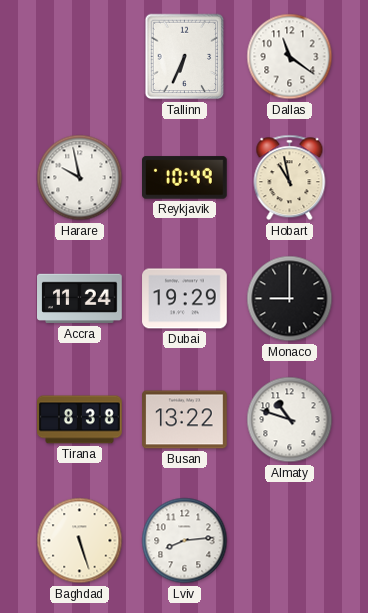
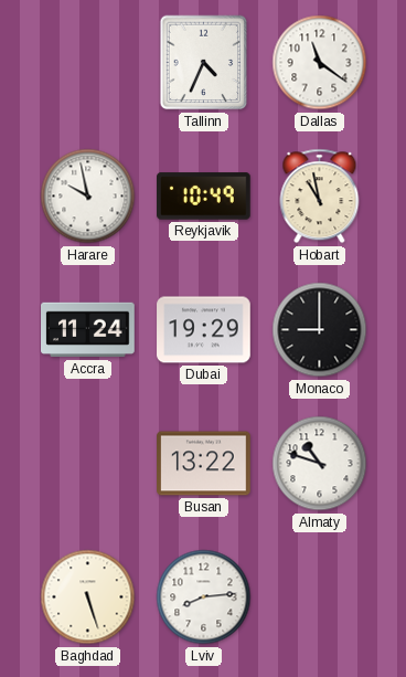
Tallinn: 6:34 -> 4:34
Tirana: 8:38 -> none
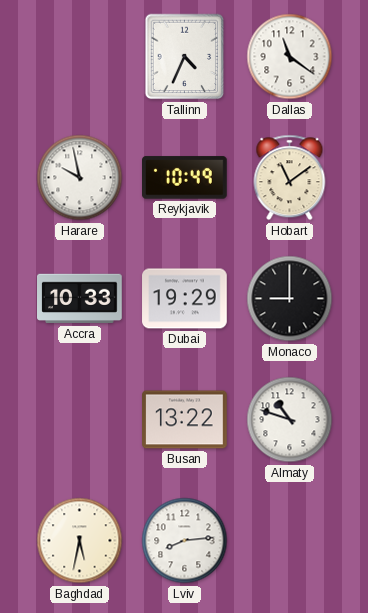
Hobart: 10:58 -> 11:09
Accra: 11:24 -> 10:33
Baghdad: 5:27 -> 5:32
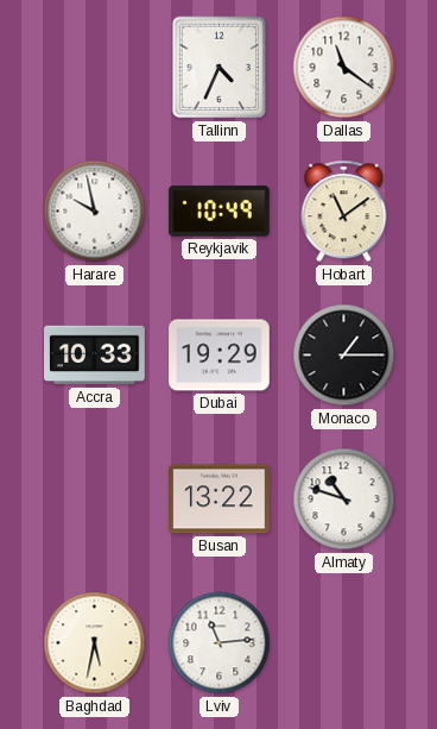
Monaco: 9:00 -> 1:15
Lviv: 8:14 -> 11:14
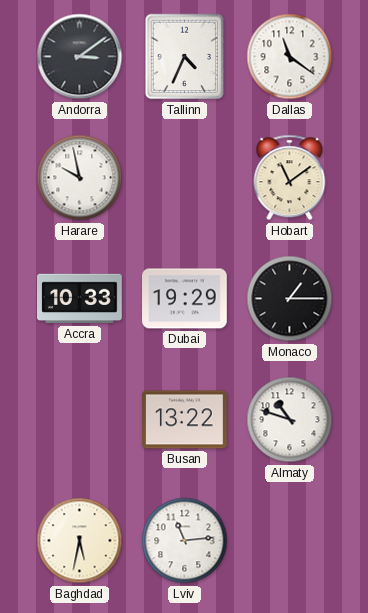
Andorra: none -> 3:09
Reykjavik: 10:49 -> none
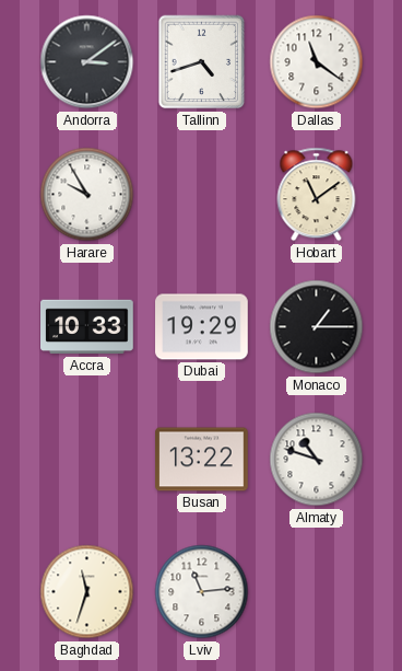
Tallinn: 4:34 -> 4:42
Harare: 9:58 -> 9:55
Baghdad: 5:32 -> 11:33
